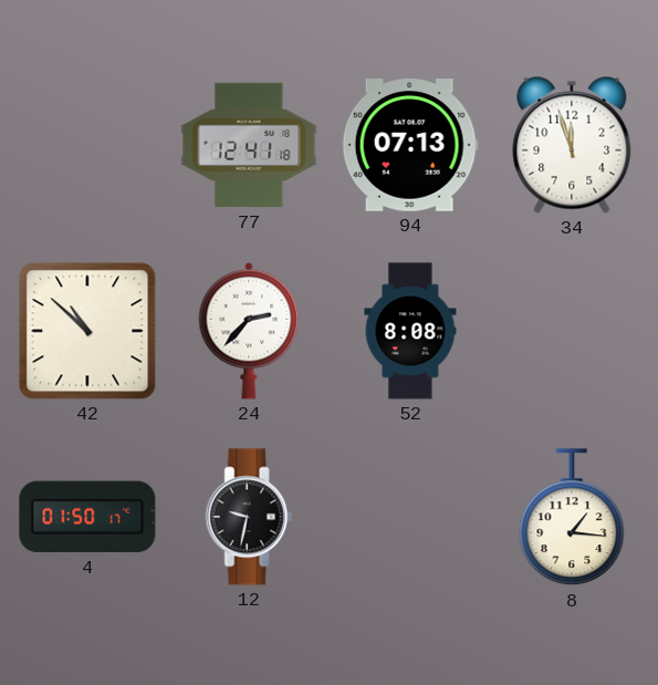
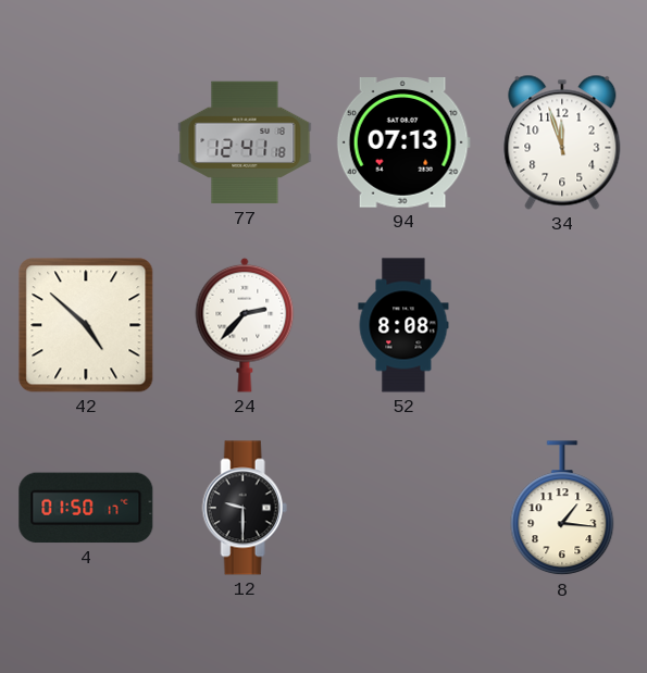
42: 10:52 -> 4:52
12: 9:32 -> 9:30
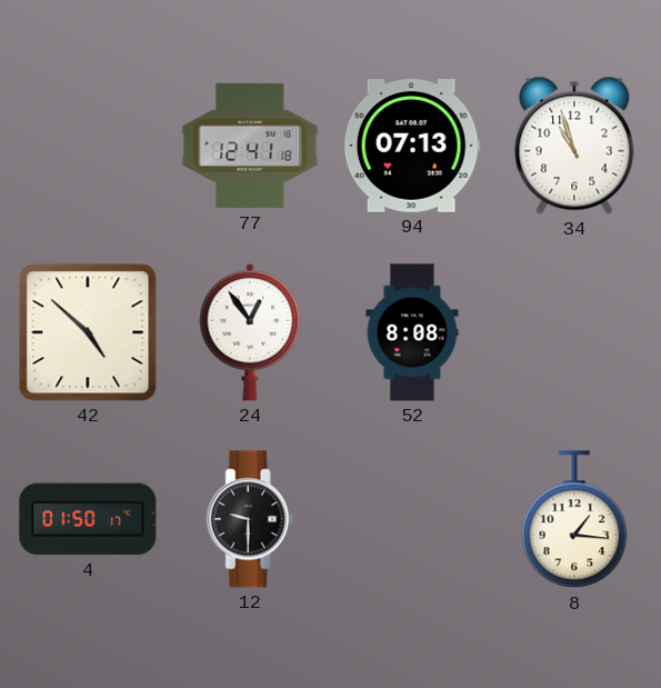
34: 11:57 -> 10:57
24: 2:37 -> 12:54
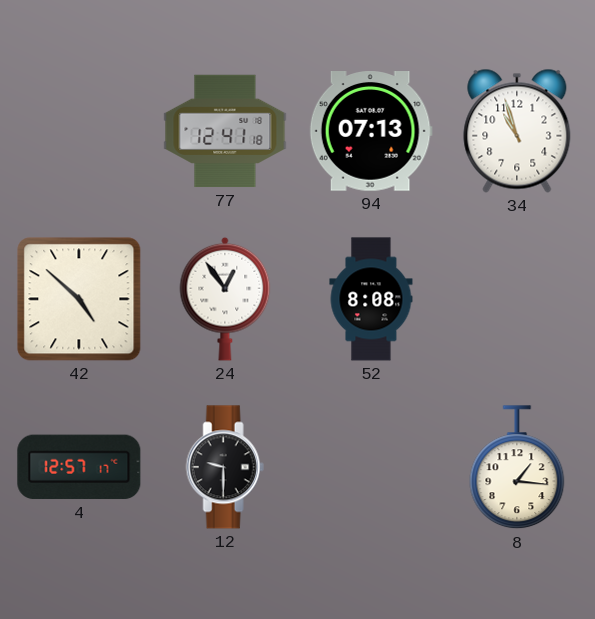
4: 01:50 -> 12:57
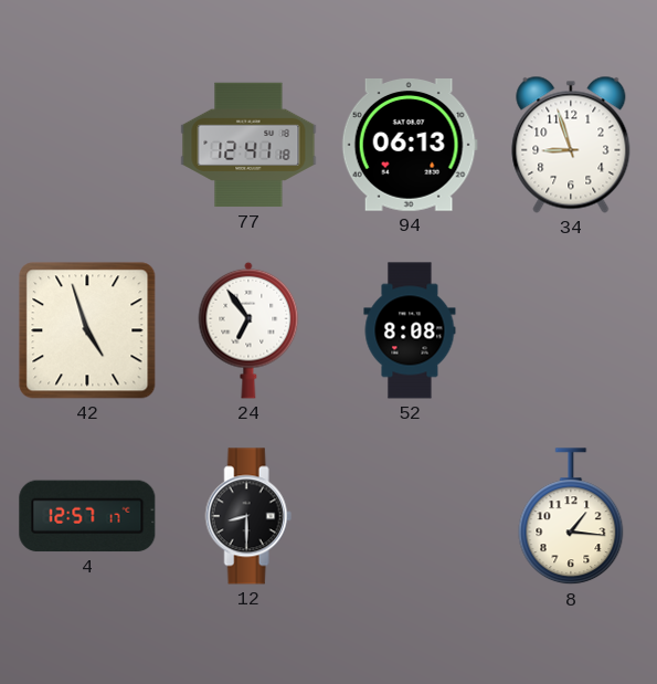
94: 07:13 -> 06:13
34: 10:57 -> 8:57
42: 4:52 -> 4:57
24: 12:54 -> 6:54
12: 9:30 -> 8:30
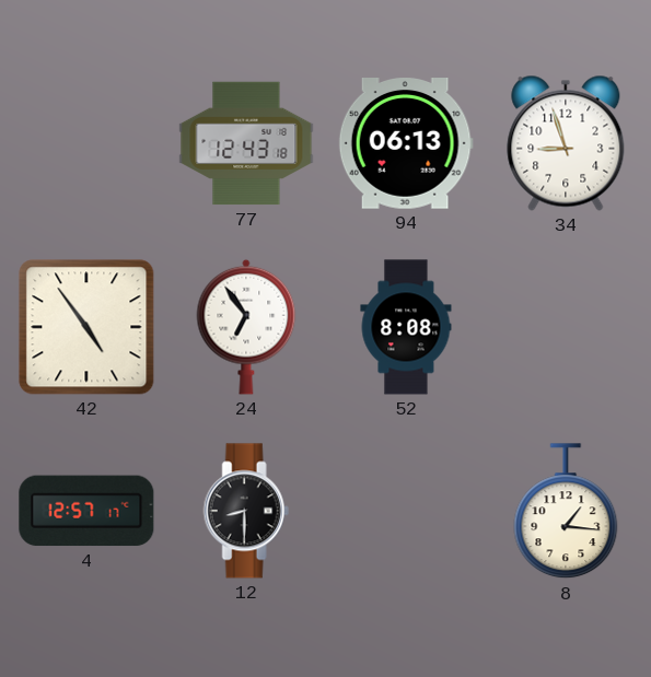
77: 12:41 -> 12:43
42: 4:57 -> 4:54
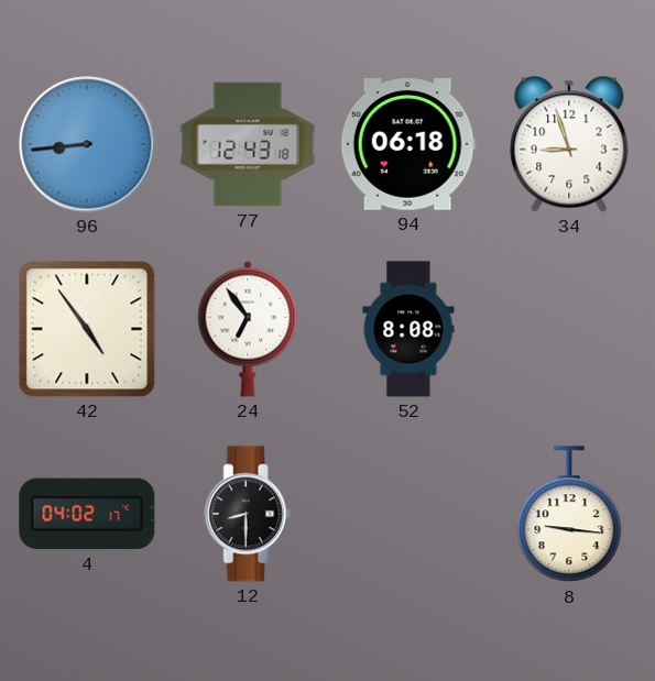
96: none -> 8:44
94: 06:13 -> 06:18
4: 12:57 -> 04:02
8: 1:16 -> 9:16
